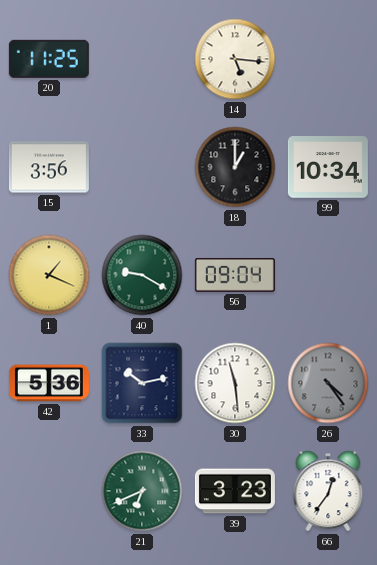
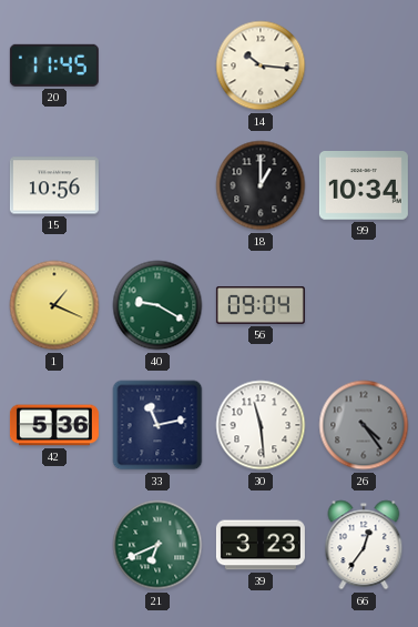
20: 11:25 -> 11:45
14: 5:16 -> 10:16
15: 3:56 -> 10:56
33: 10:13 -> 11:13
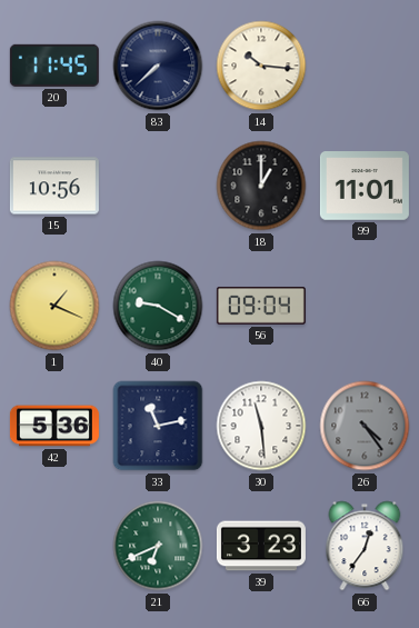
83: none -> 7:38
99: 10:34 -> 11:01
